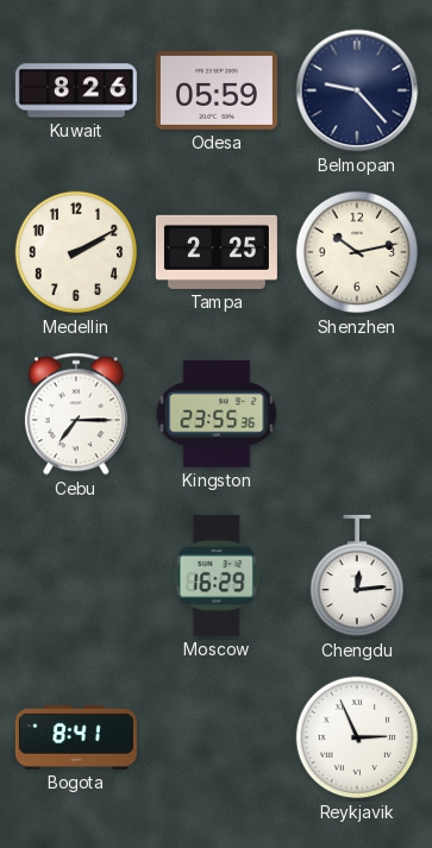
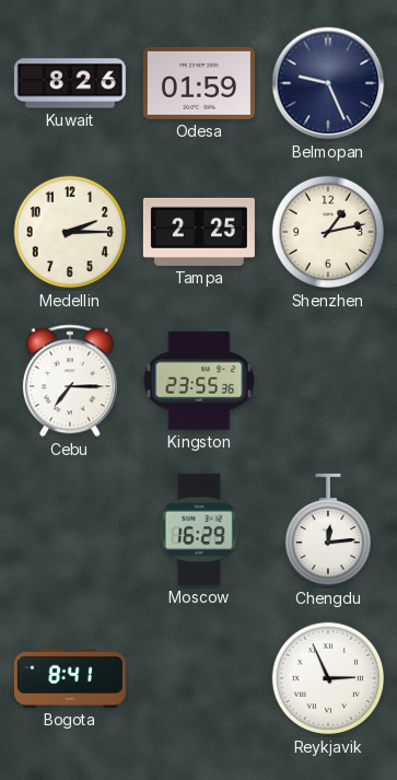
Odesa: 05:59 -> 01:59
Belmopan: 9:23 -> 9:26
Medellin: 2:10 -> 2:15
Shenzhen: 10:13 -> 1:13
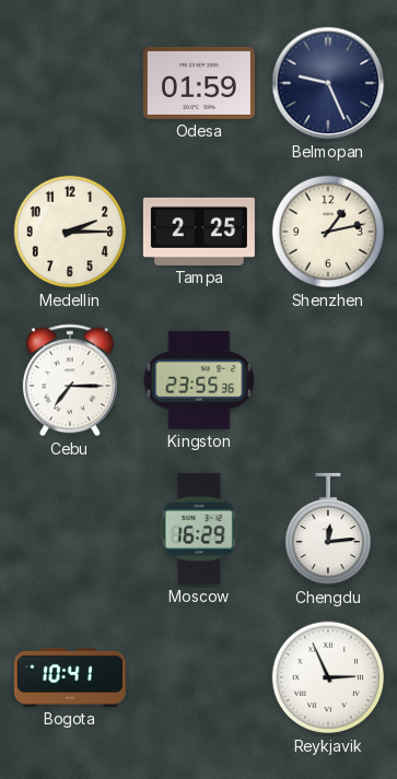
Kuwait: 8:26 -> none
Bogota: 8:41 -> 10:41
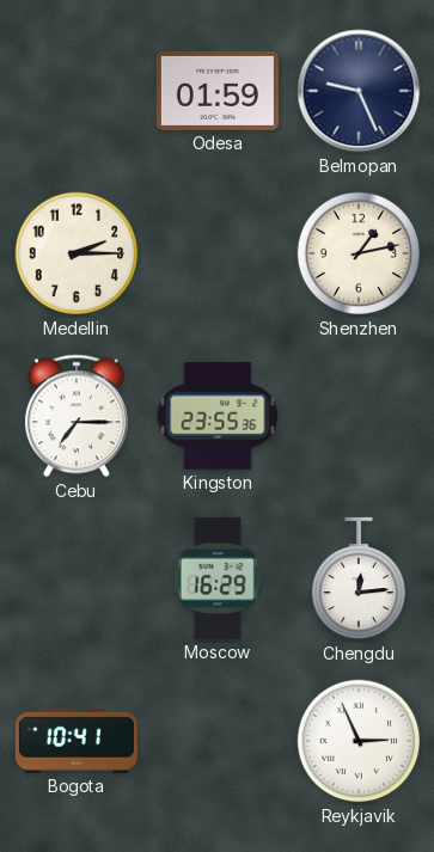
Tampa: 2:25 -> none
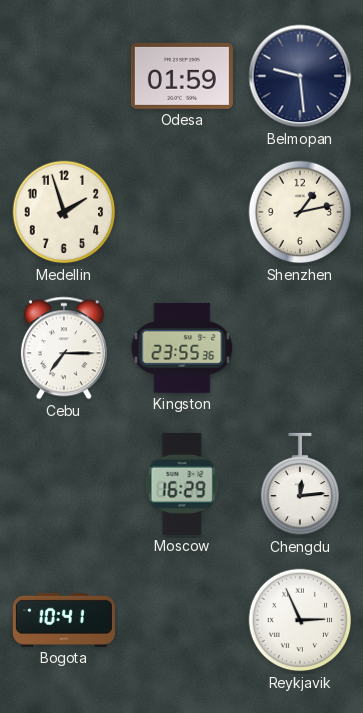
Belmopan: 9:26 -> 9:29
Medellin: 2:15 -> 1:57
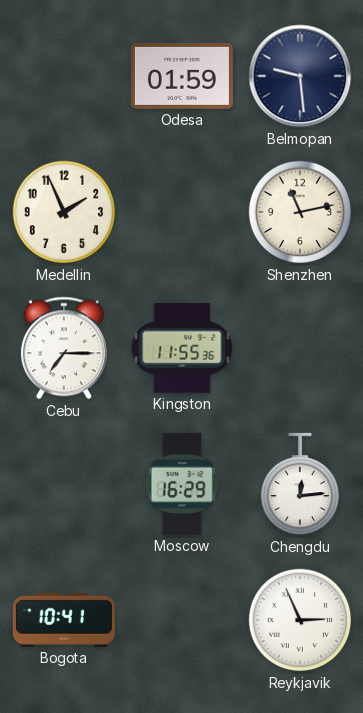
Medellin: 1:57 -> 1:56
Shenzhen: 1:13 -> 11:13
Kingston: 23:55 -> 11:55
